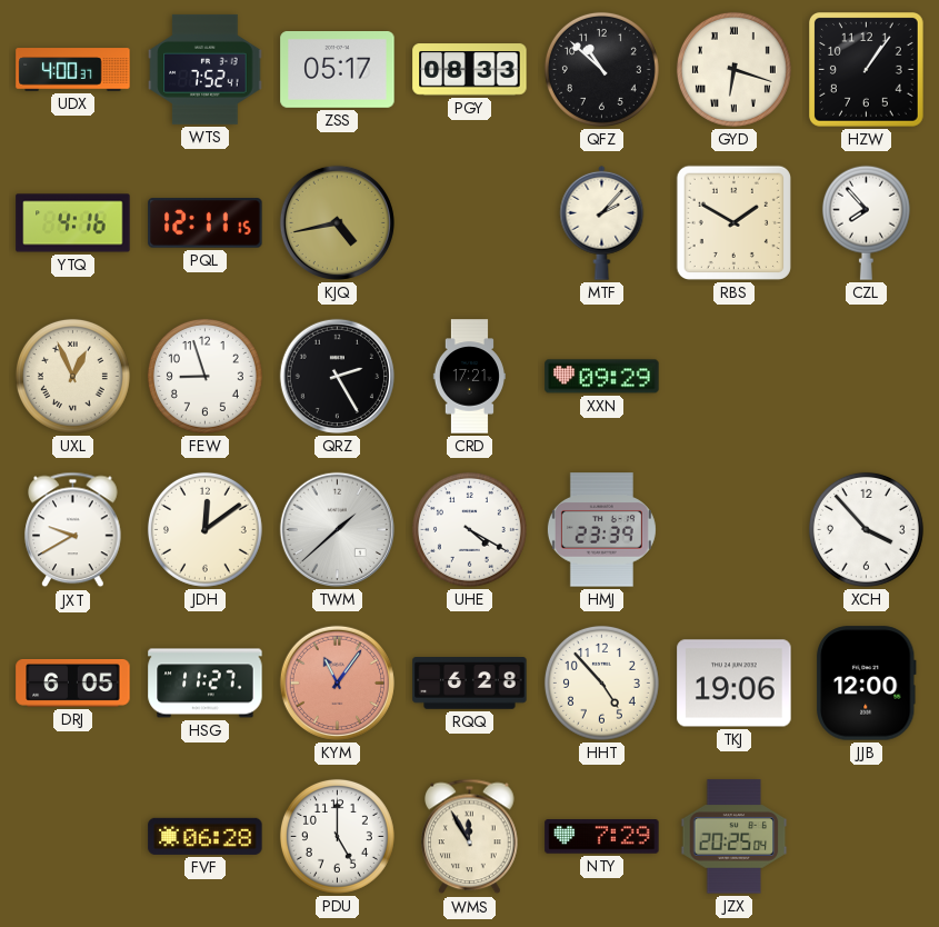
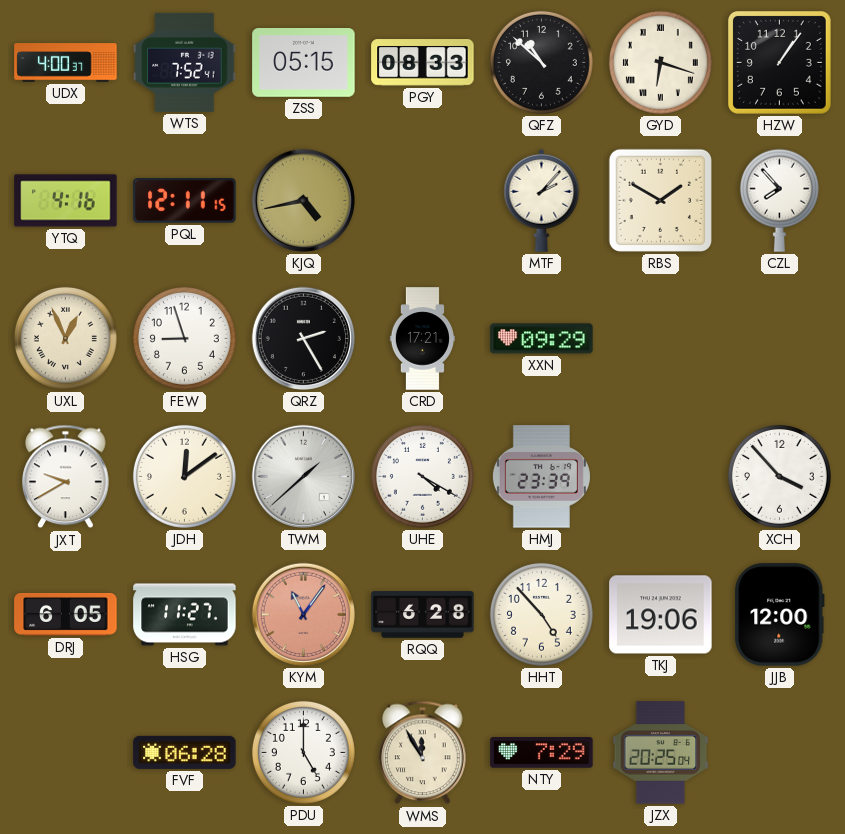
ZSS: 05:17 -> 05:15
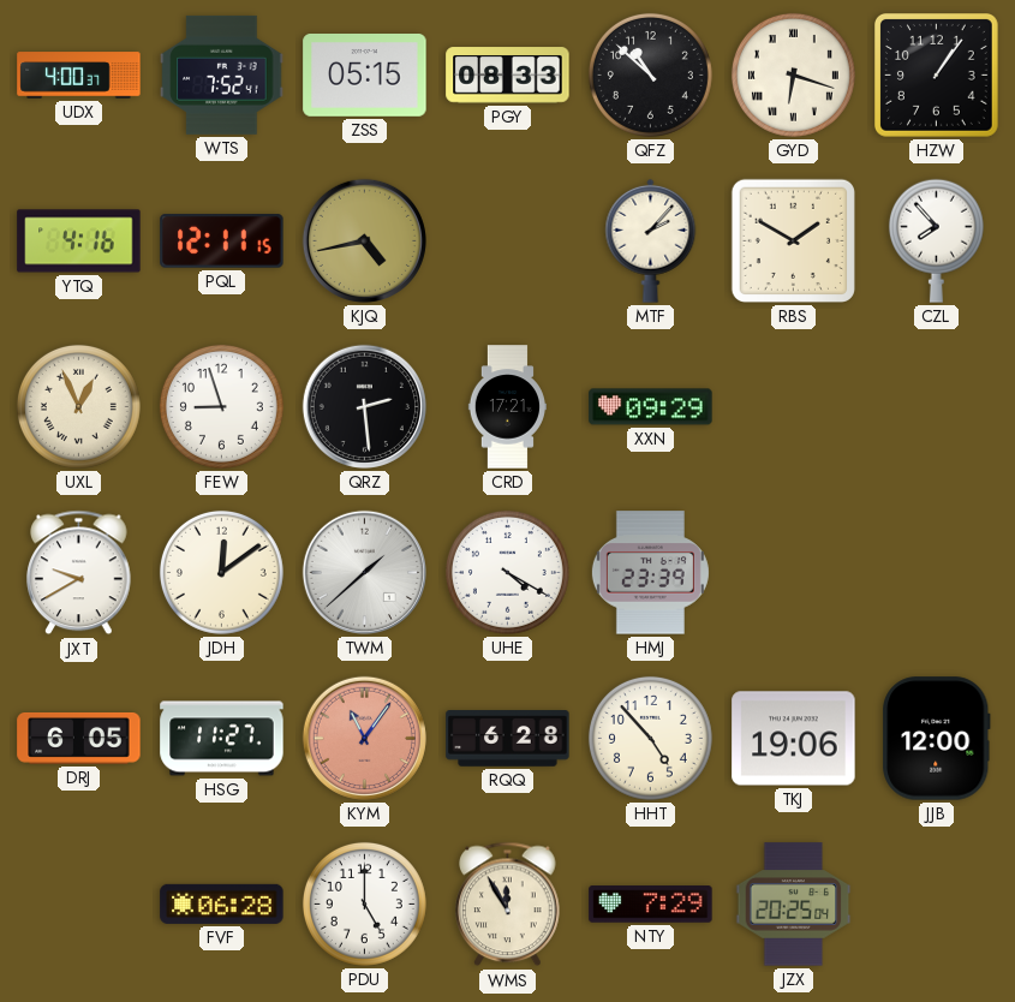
QRZ: 2:25 -> 2:29
XCH: 3:53 -> none
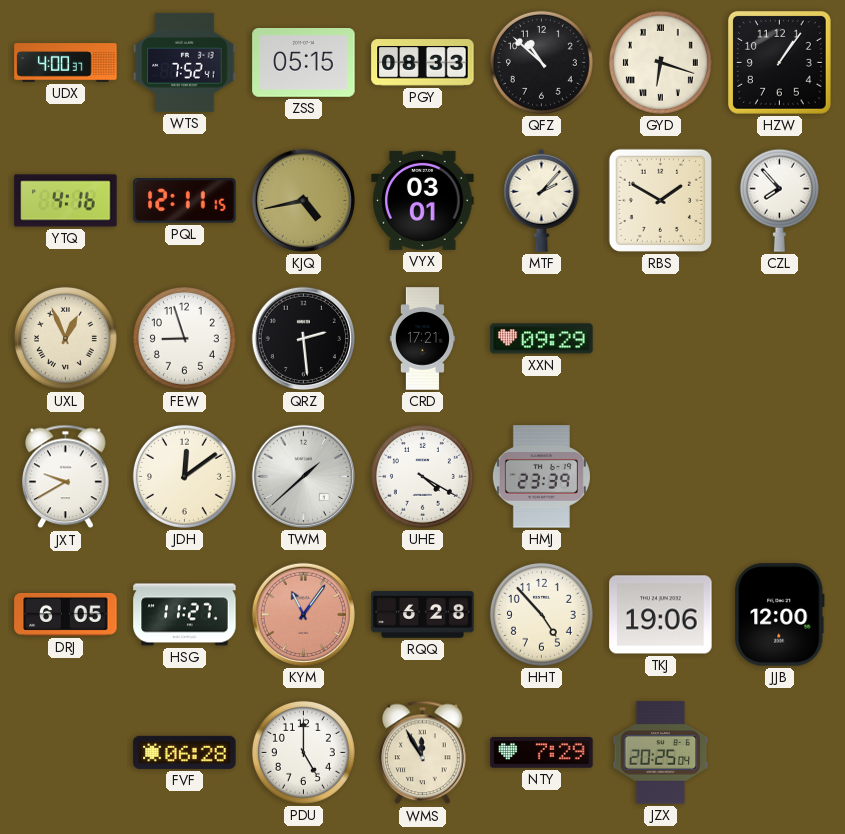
VYX: none -> 03:01
